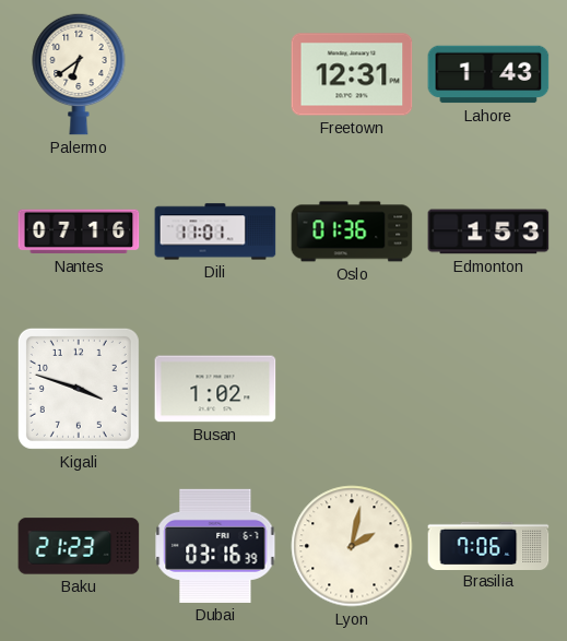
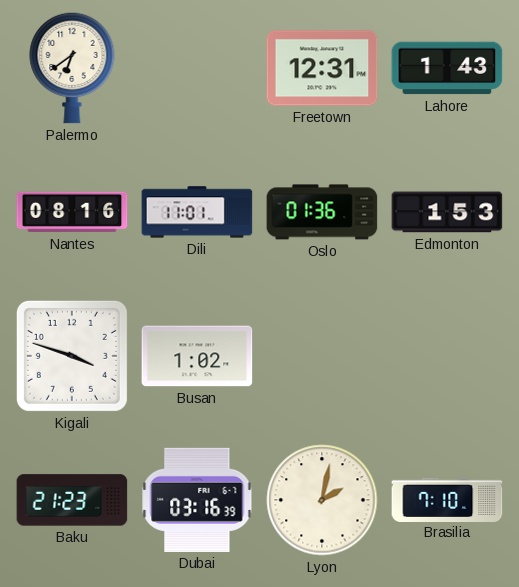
Nantes: 07:16 -> 08:16
Brasilia: 7:06 -> 7:10
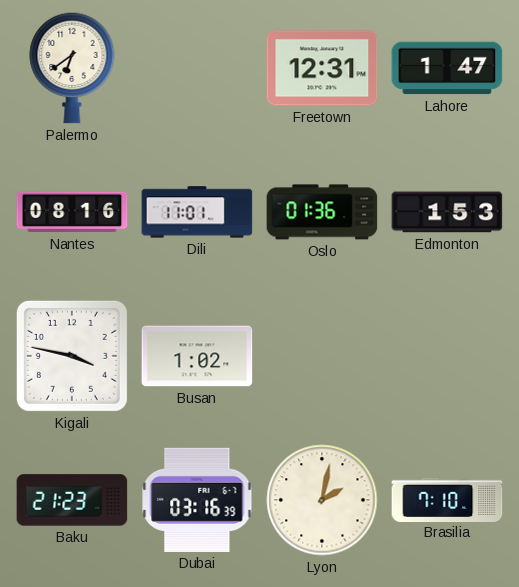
Lahore: 1:43 -> 1:47
Kigali: 3:48 -> 3:47
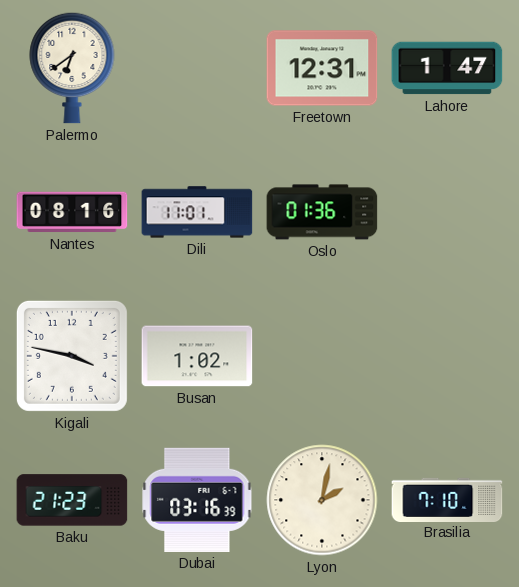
Edmonton: 1:53 -> none
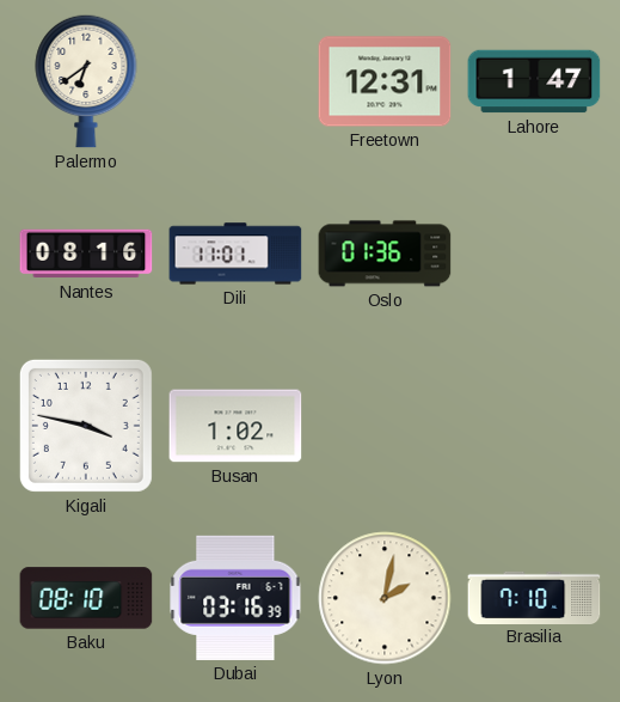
Baku: 21:23 -> 08:10
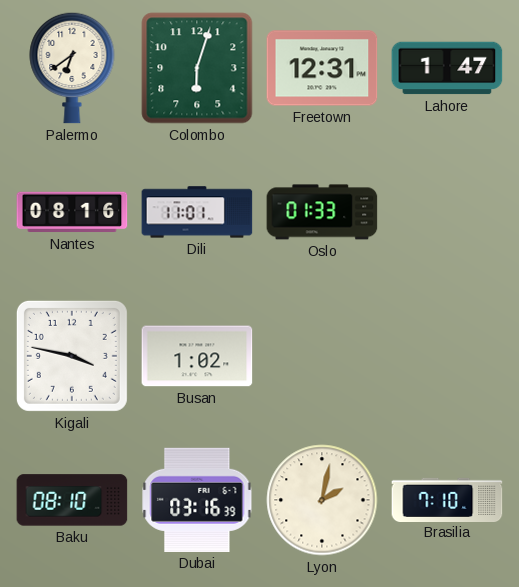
Colombo: none -> 6:03
Oslo: 01:36 -> 01:33
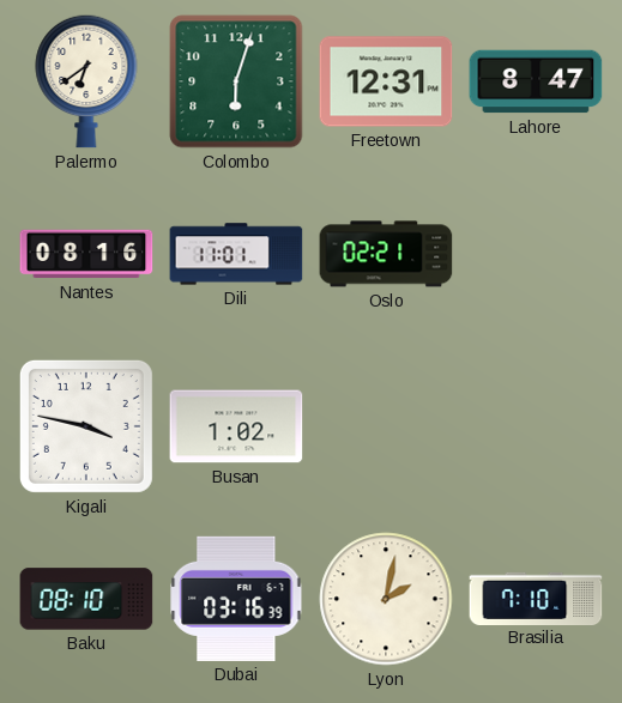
Lahore: 1:47 -> 8:47
Oslo: 01:33 -> 02:21
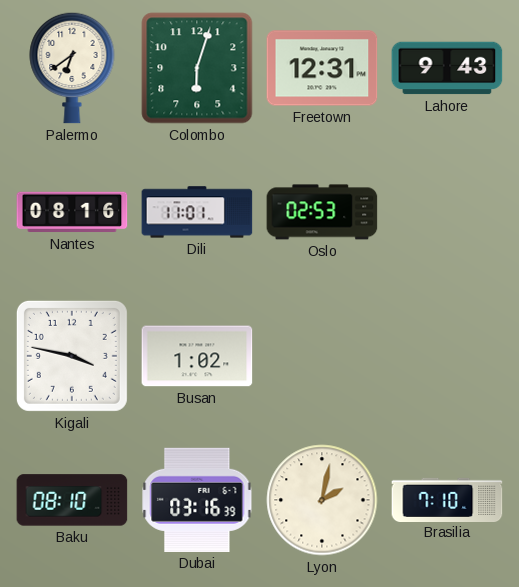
Lahore: 8:47 -> 9:43
Oslo: 02:21 -> 02:53
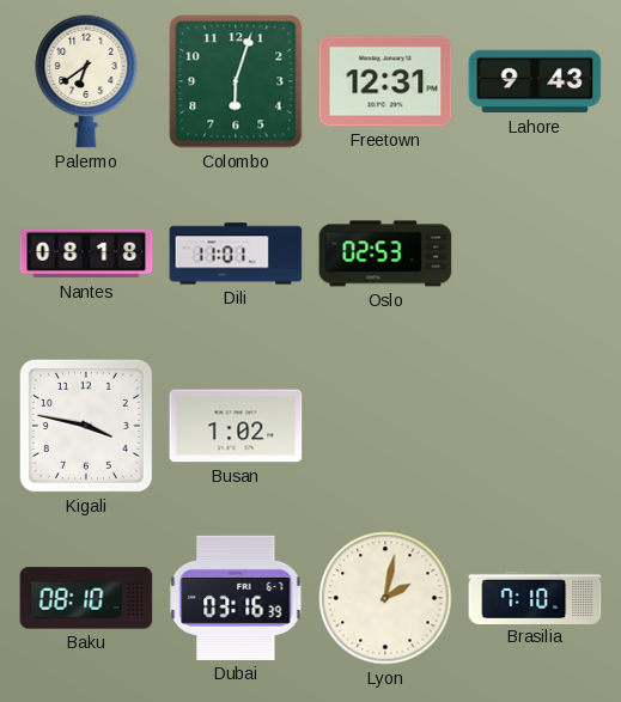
Nantes: 08:16 -> 08:18
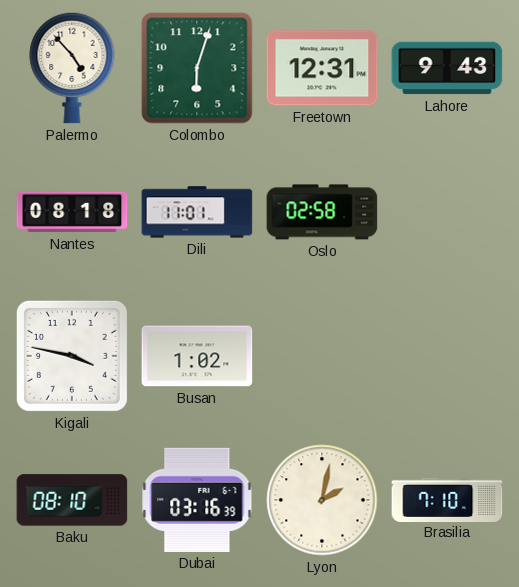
Palermo: 6:39 -> 4:53
Oslo: 02:53 -> 02:58
